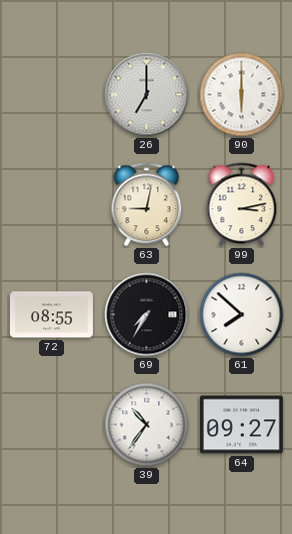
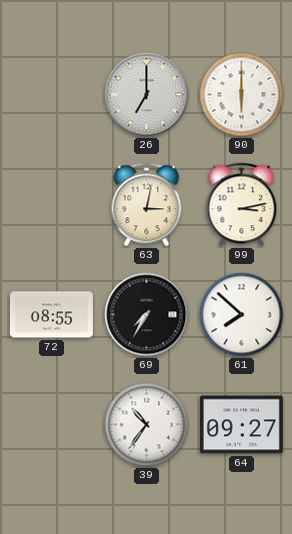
63: 9:02 -> 3:02
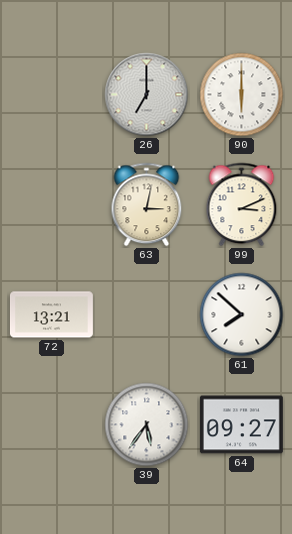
99: 3:13 -> 3:11
72: 08:55 -> 13:21
69: 7:35 -> none
39: 10:36 -> 5:36
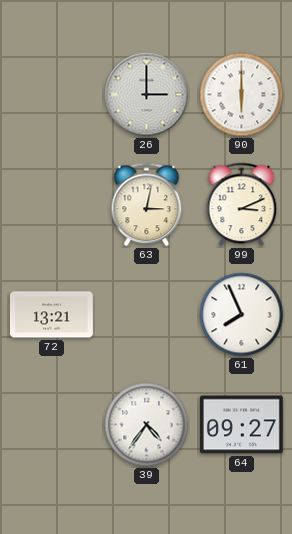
26: 7:00 -> 3:00
61: 7:52 -> 7:56
39: 5:36 -> 4:36
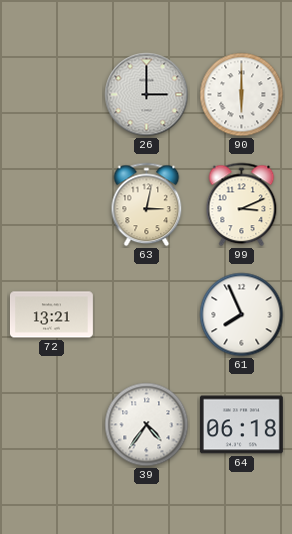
64: 09:27 -> 06:18
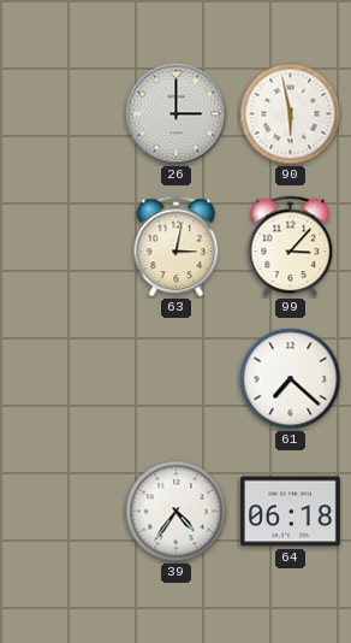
90: 6:00 -> 5:58
99: 3:11 -> 3:07
72: 13:21 -> none
61: 7:56 -> 7:22
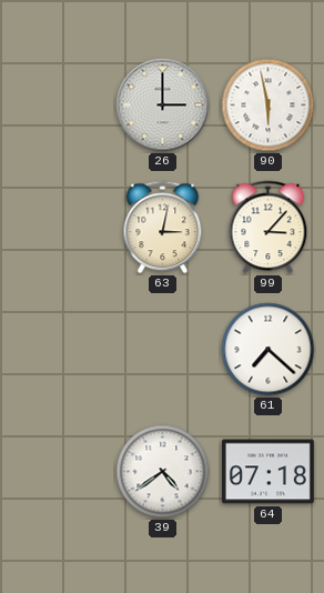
39: 4:36 -> 4:39
64: 06:18 -> 07:18
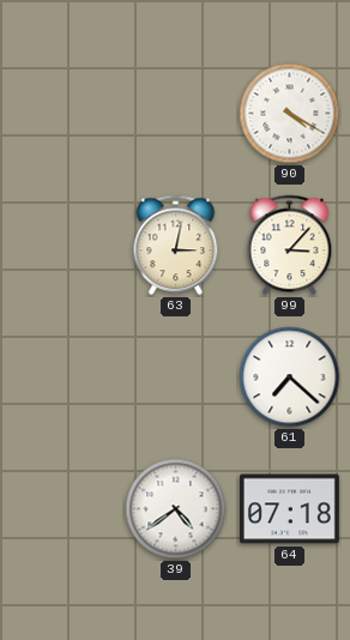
26: 3:00 -> none
90: 5:58 -> 4:20
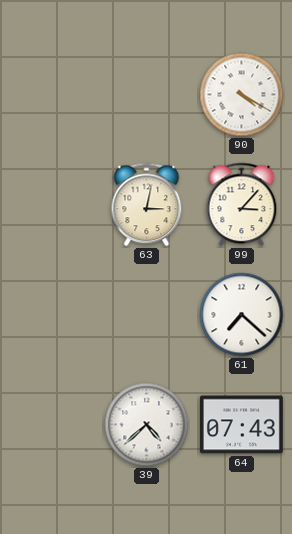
39: 4:39 -> 4:38
64: 07:18 -> 07:43
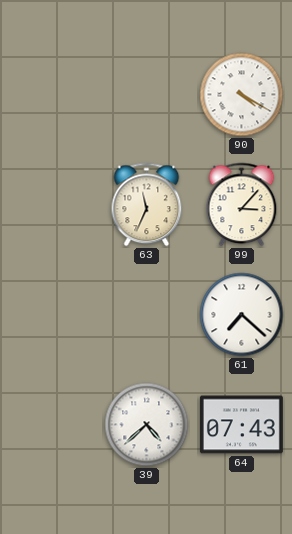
63: 3:02 -> 11:34
